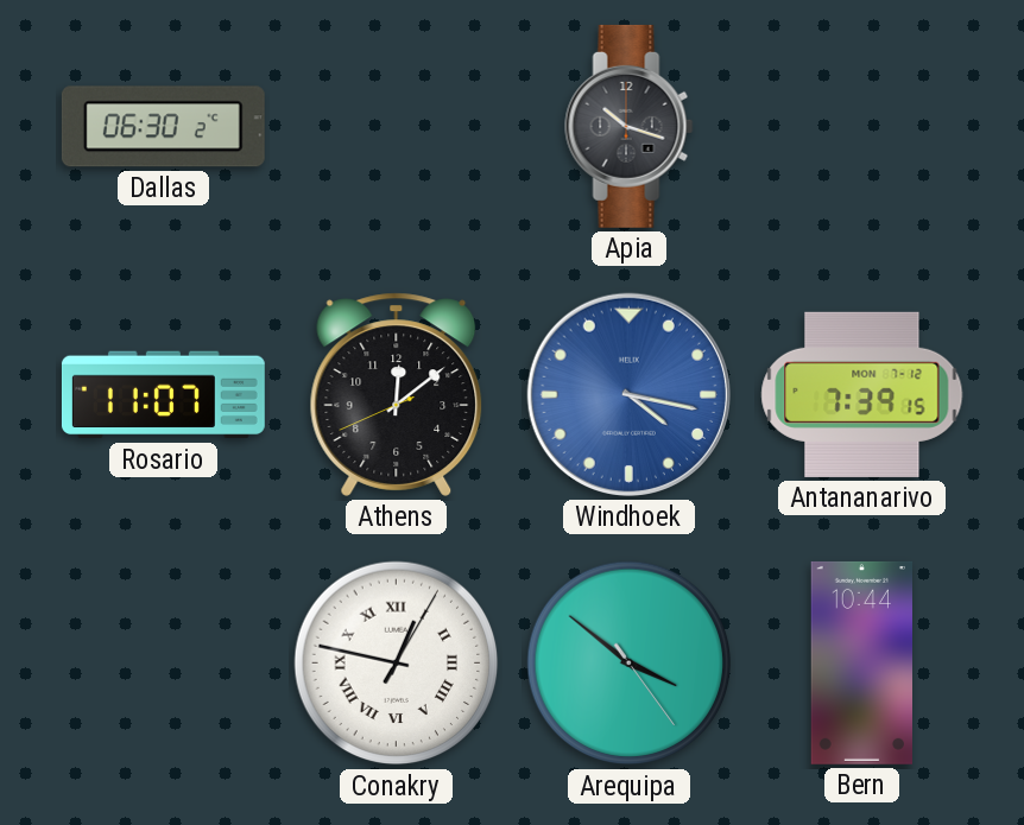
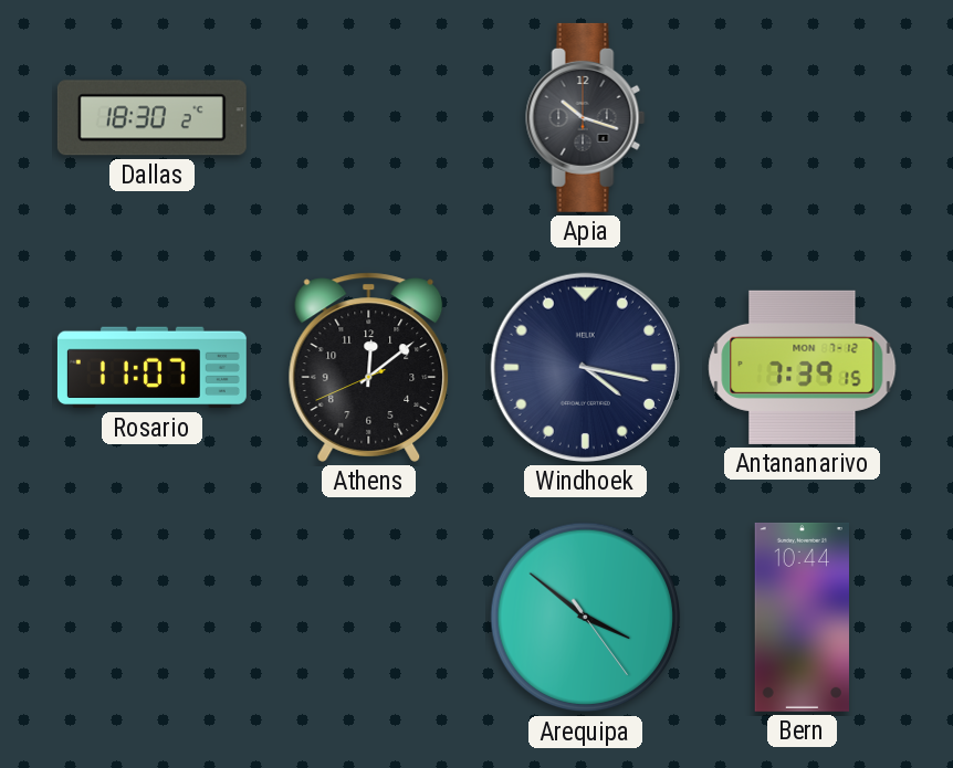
Dallas: 06:30 -> 18:30
Windhoek dial: blue -> navy
Conakry: 12:47 -> none
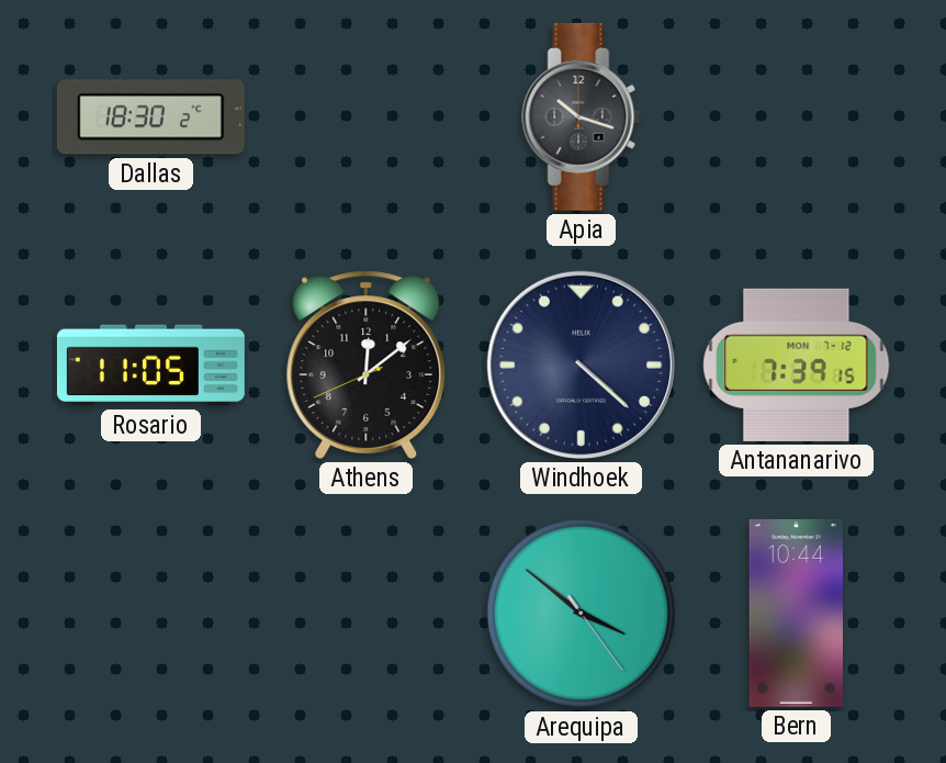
Rosario: 11:07 -> 11:05
Windhoek: 4:17 -> 4:22
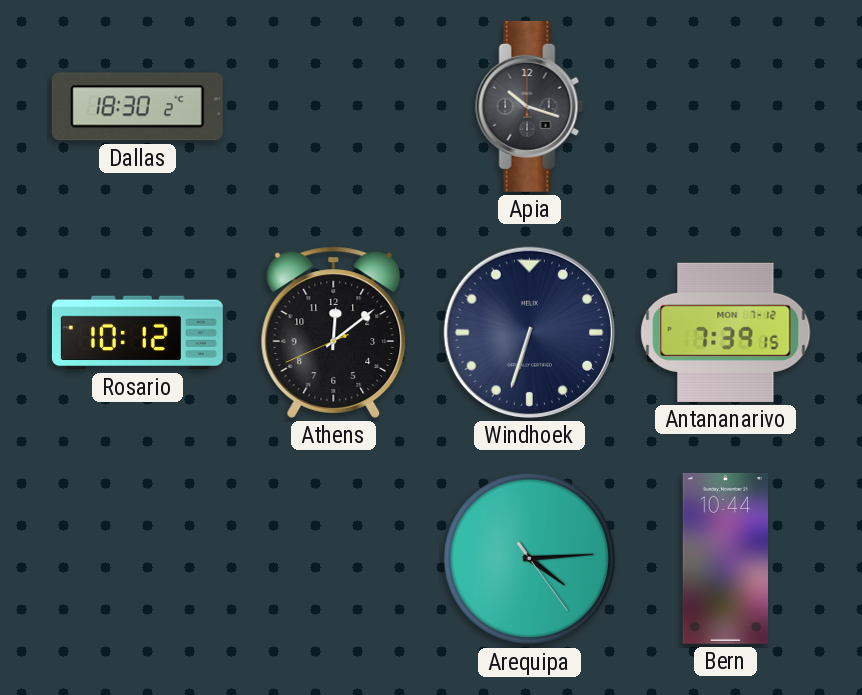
Rosario: 11:05 -> 10:12
Windhoek: 4:22 -> 6:33
Arequipa: 3:51 -> 4:14
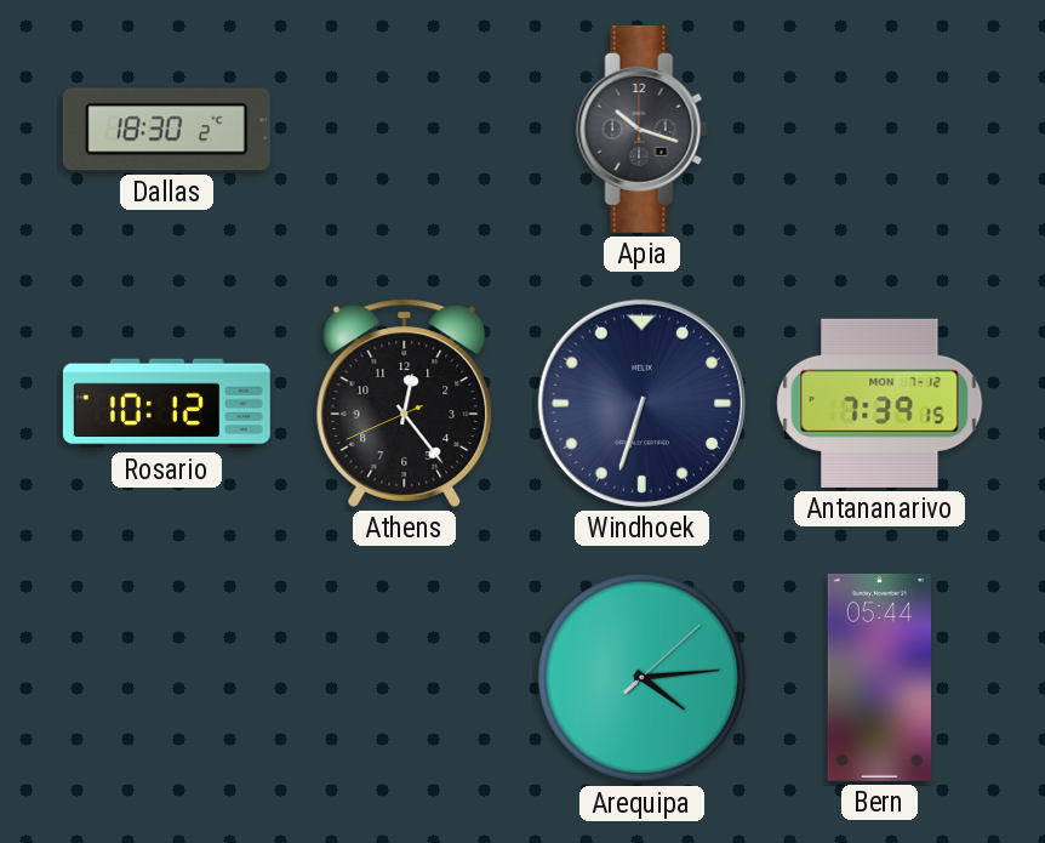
Athens: 12:08 -> 12:23
Arequipa: 4:14:24 -> 4:14:08
Bern: 10:44 -> 05:44
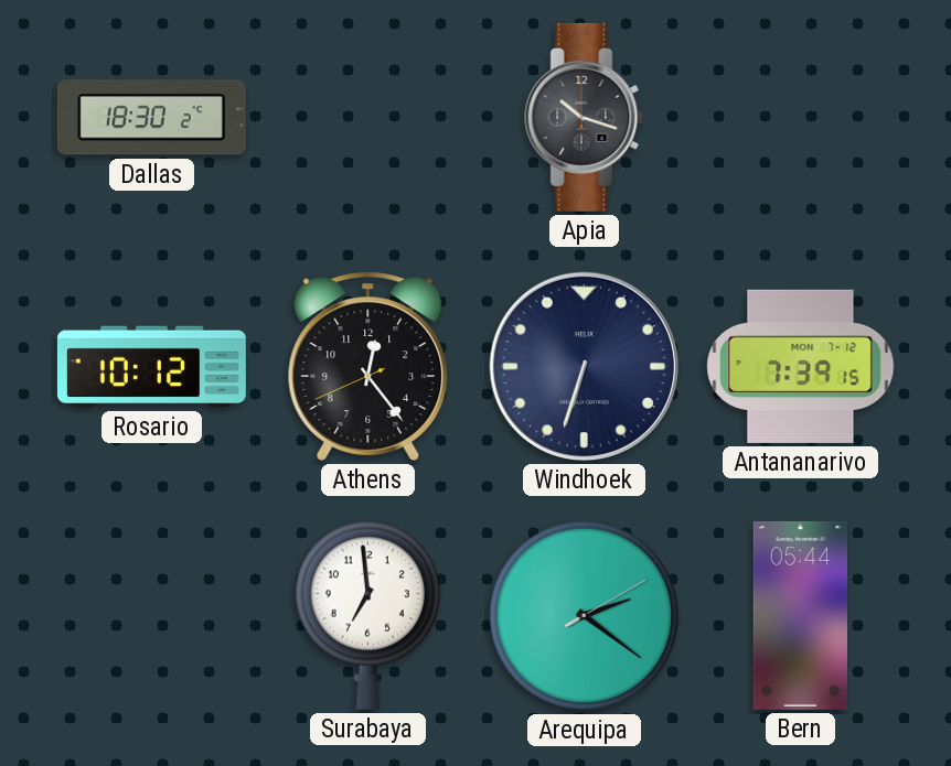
Surabaya: none -> 6:59
Arequipa: 4:14 -> 2:21
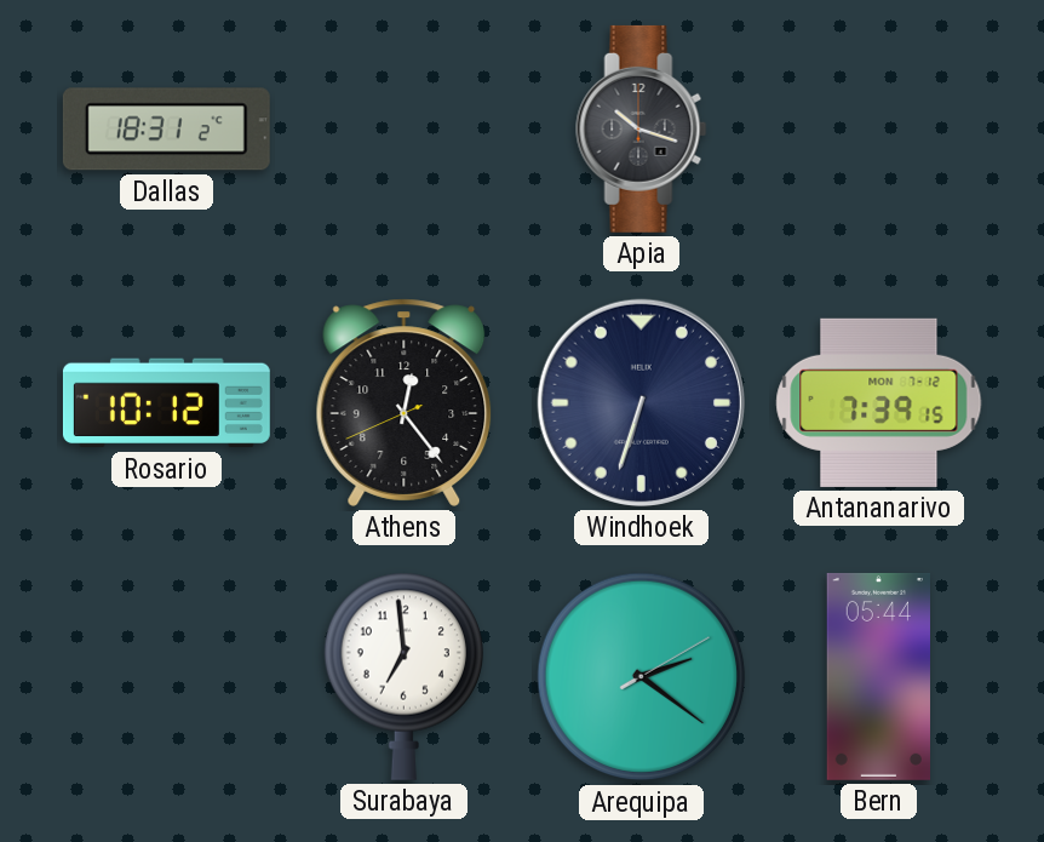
Dallas: 18:30 -> 18:31
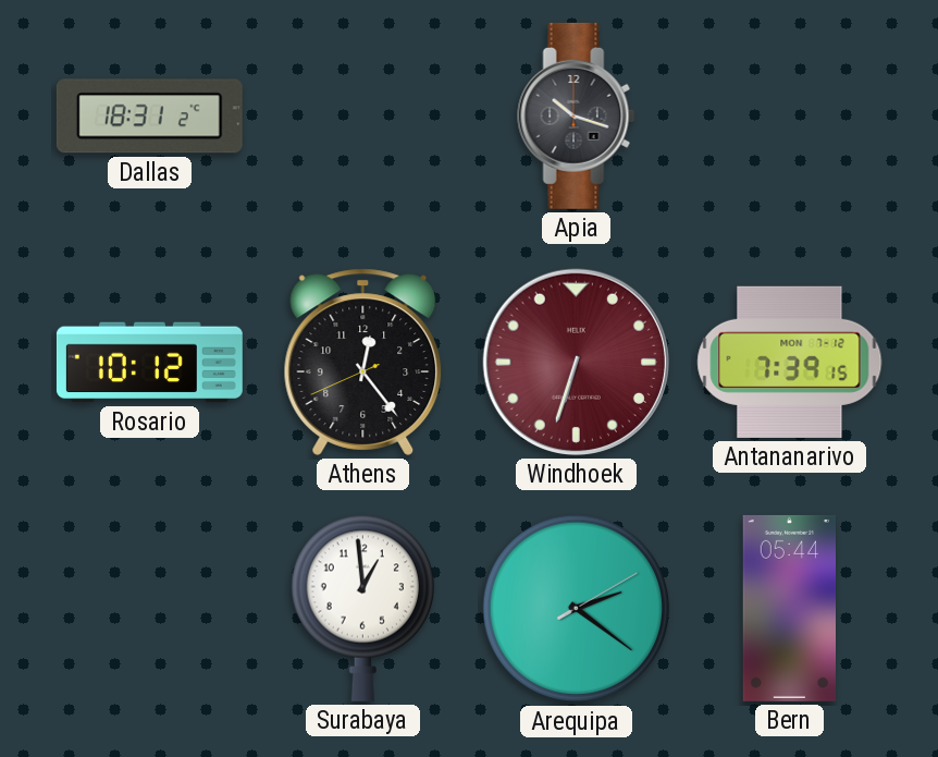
Windhoek dial: navy -> burgundy
Surabaya: 6:59 -> 12:59
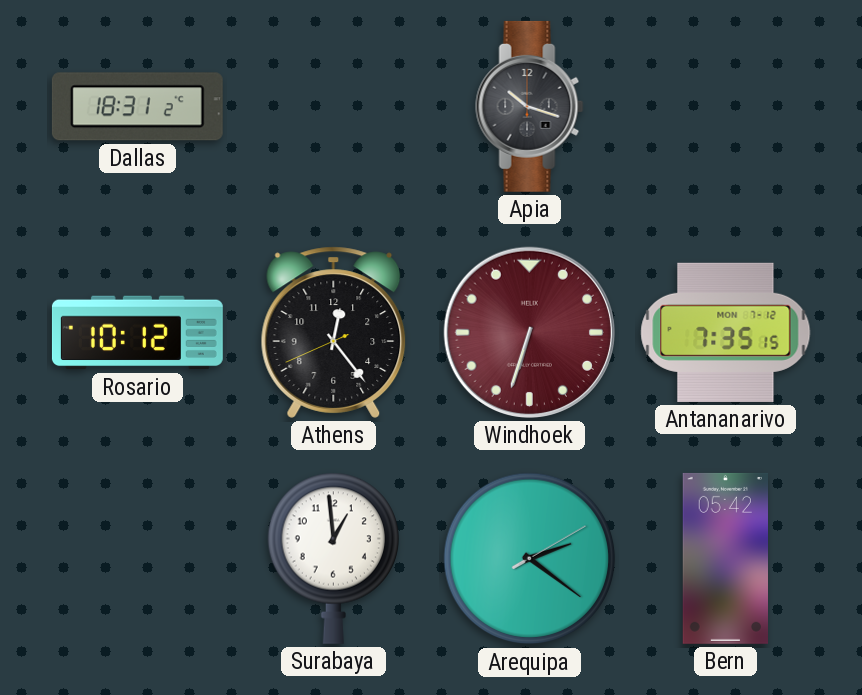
Antananarivo: 7:39 -> 7:35
Bern: 05:44 -> 05:42
